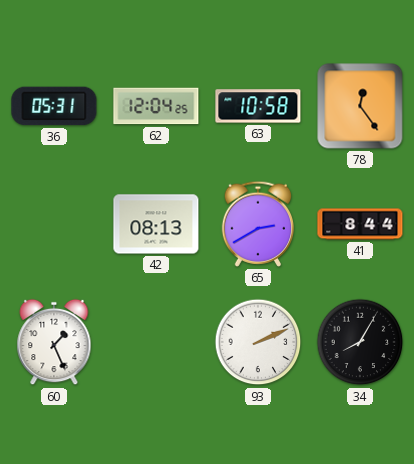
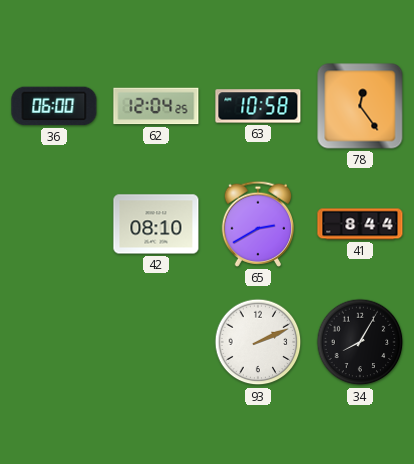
36: 05:31 -> 06:00
42: 08:13 -> 08:10
60: 1:26 -> none
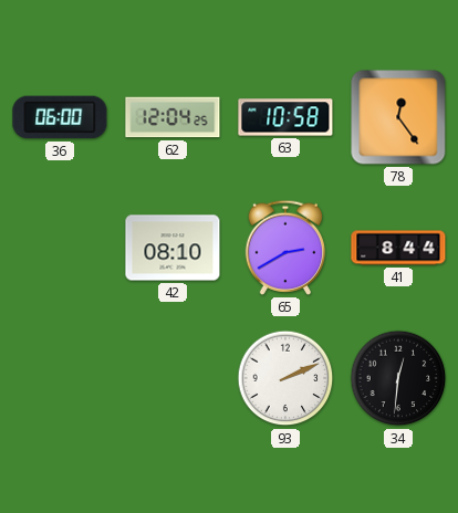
34: 8:05 -> 12:31
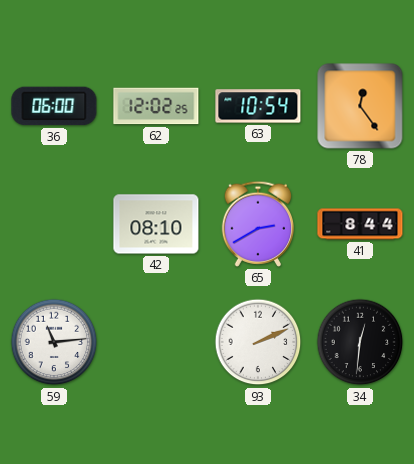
62: 12:04 -> 12:02
63: 10:58 -> 10:54
59: none -> 11:14
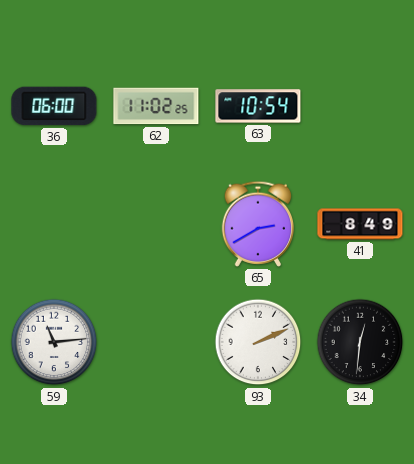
62: 12:02 -> 11:02
78: 12:24 -> none
42: 08:10 -> none
41: 8:44 -> 8:49
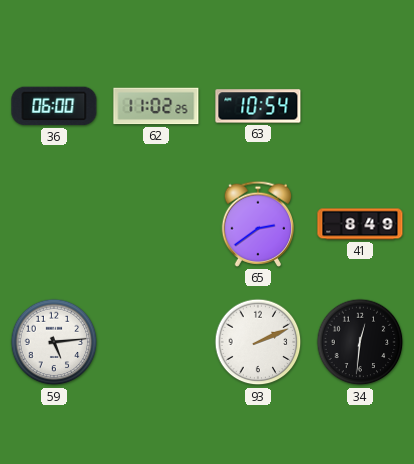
65: 2:40 -> 2:39
59: 11:14 -> 5:14
